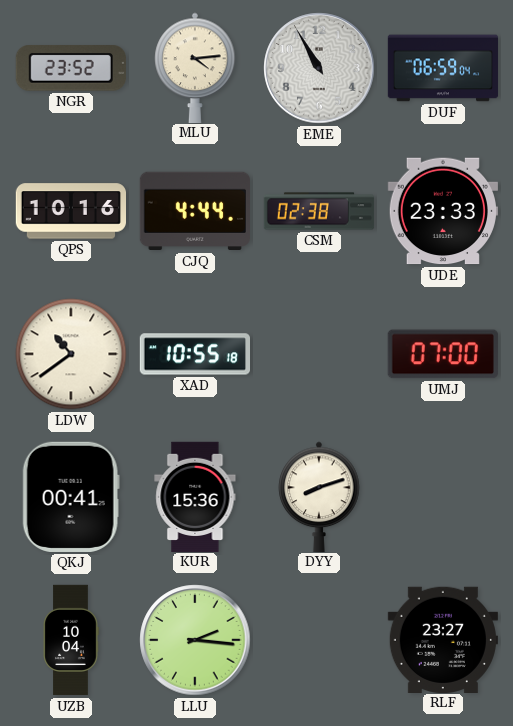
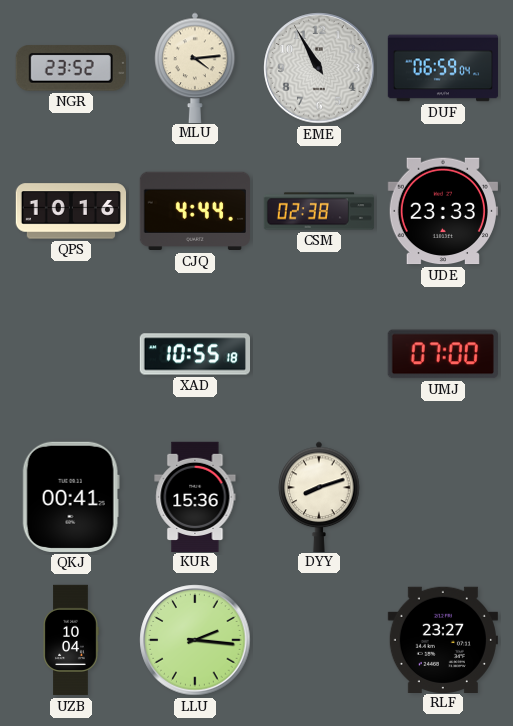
LDW: 10:39 -> none
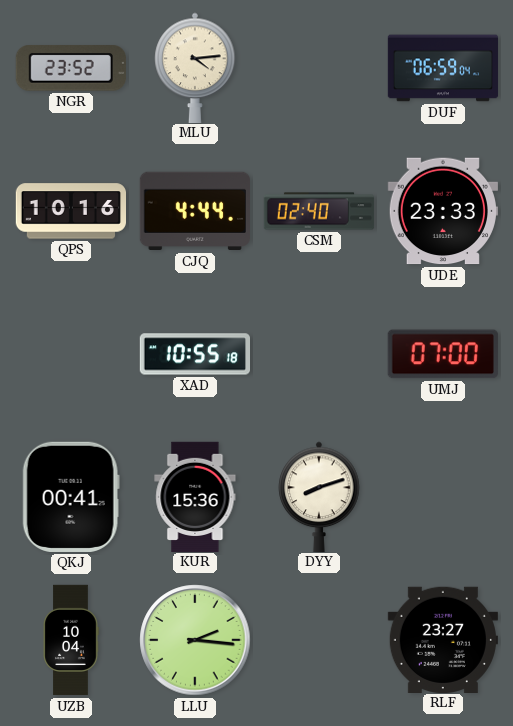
EME: 10:55 -> none
CSM: 02:38 -> 02:40
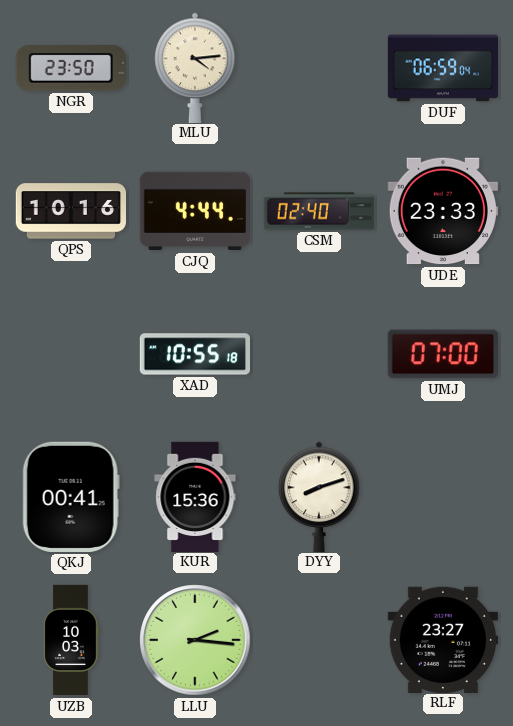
NGR: 23:52 -> 23:50
UZB: 10:04 -> 10:03
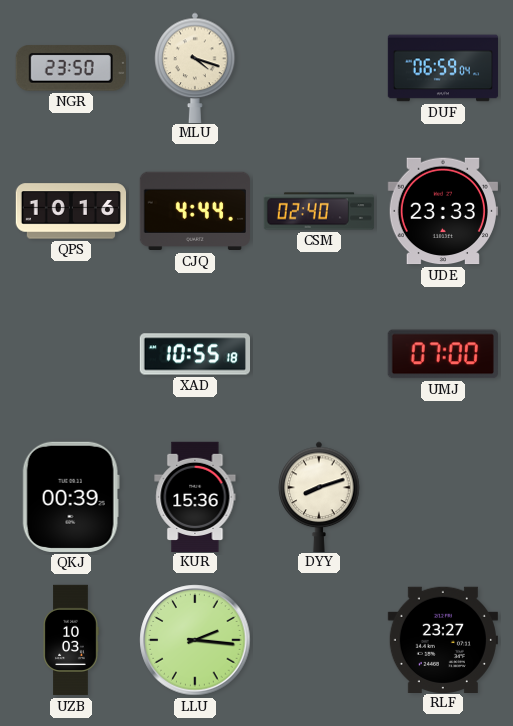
MLU: 4:14 -> 4:18
QKJ: 00:41 -> 00:39
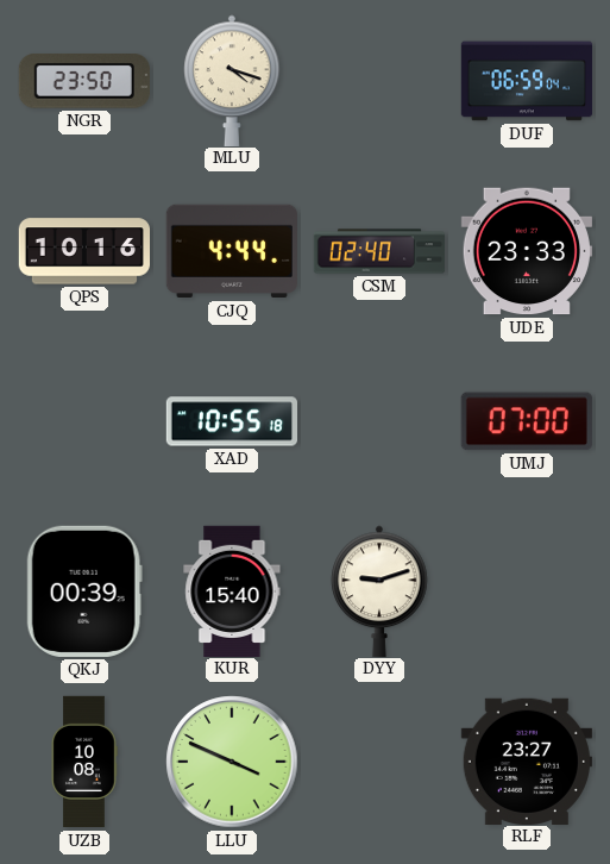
KUR: 15:36 -> 15:40
DYY: 8:12 -> 9:12
UZB: 10:03 -> 10:08
LLU: 2:16 -> 3:49
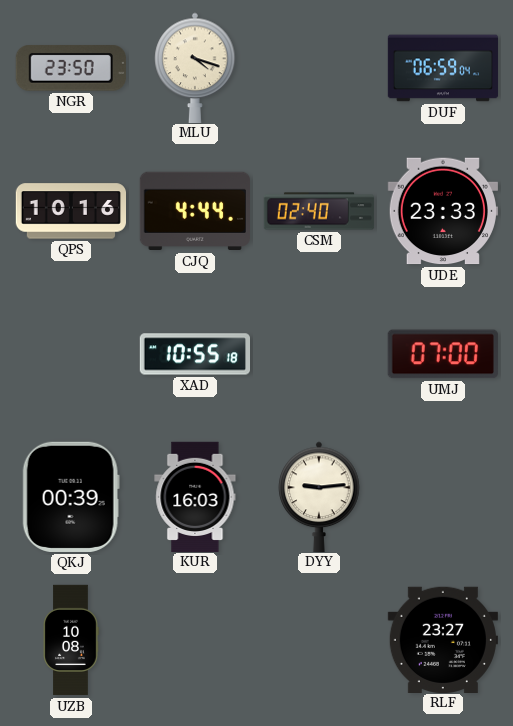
KUR: 15:40 -> 16:03
DYY: 9:12 -> 9:14
LLU: 3:49 -> none
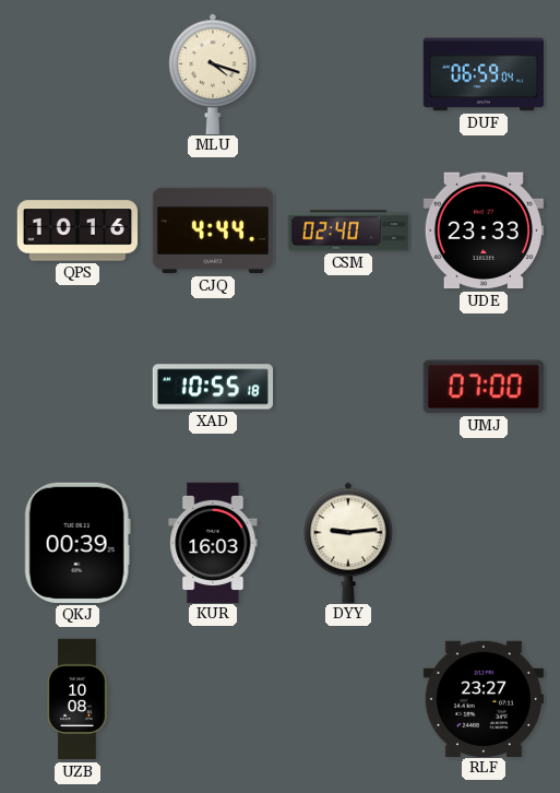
NGR: 23:50 -> none
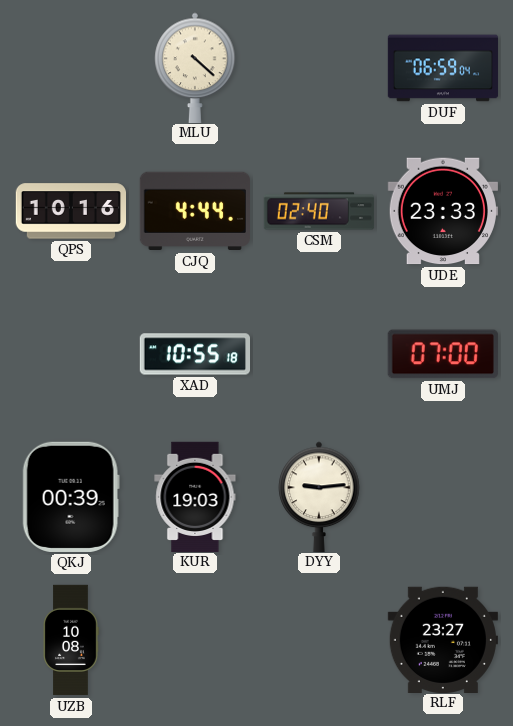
MLU: 4:18 -> 4:22
KUR: 16:03 -> 19:03
